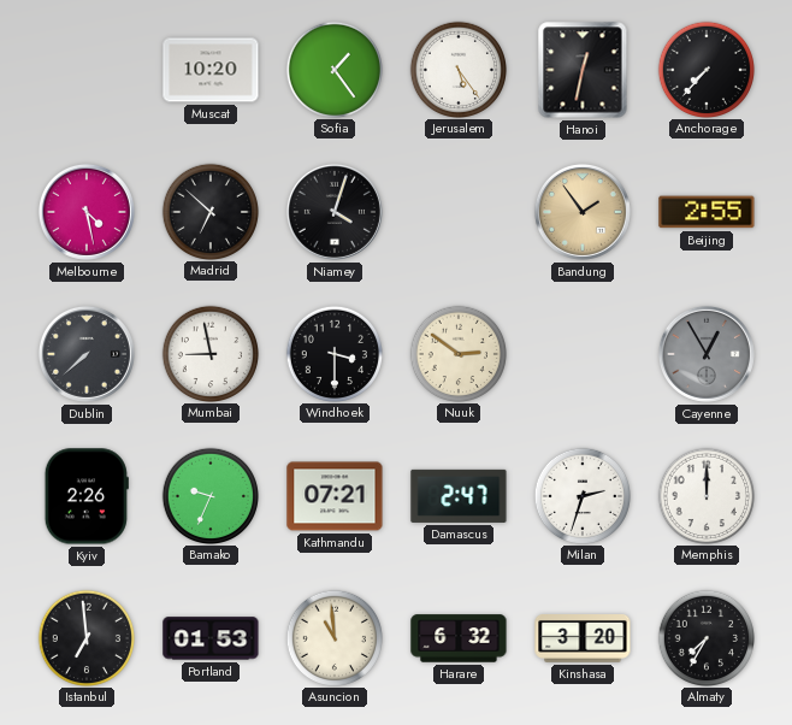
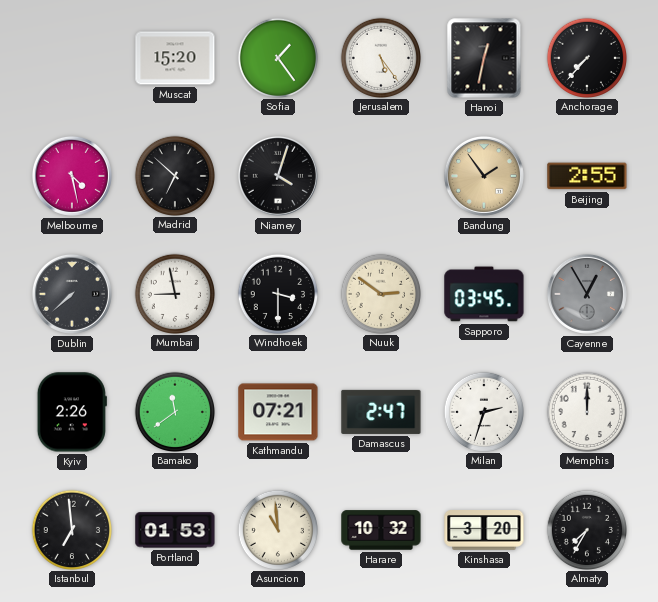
Muscat: 10:20 -> 15:20
Sapporo: none -> 03:45
Bamako: 9:34 -> 11:39
Harare: 6:32 -> 10:32
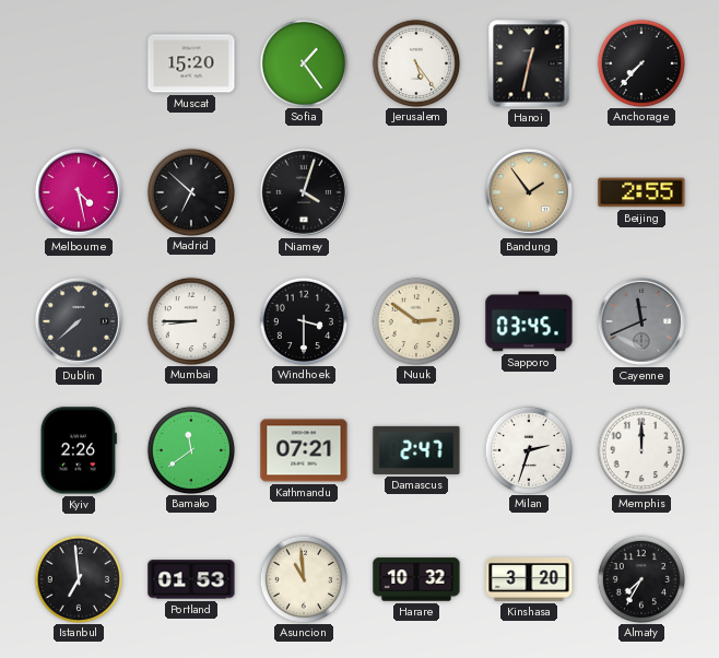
Mumbai: 8:58 -> 8:45
Cayenne: 12:55 -> 11:41
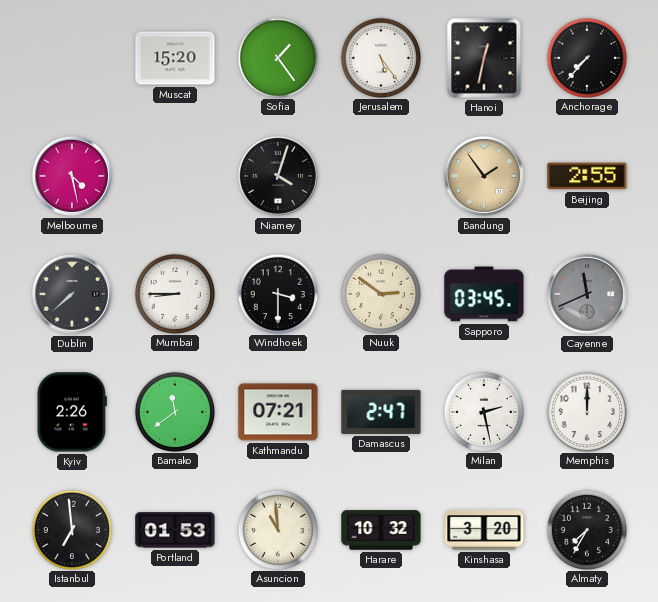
Madrid: 6:52 -> none
Milan: 2:33 -> 2:28
